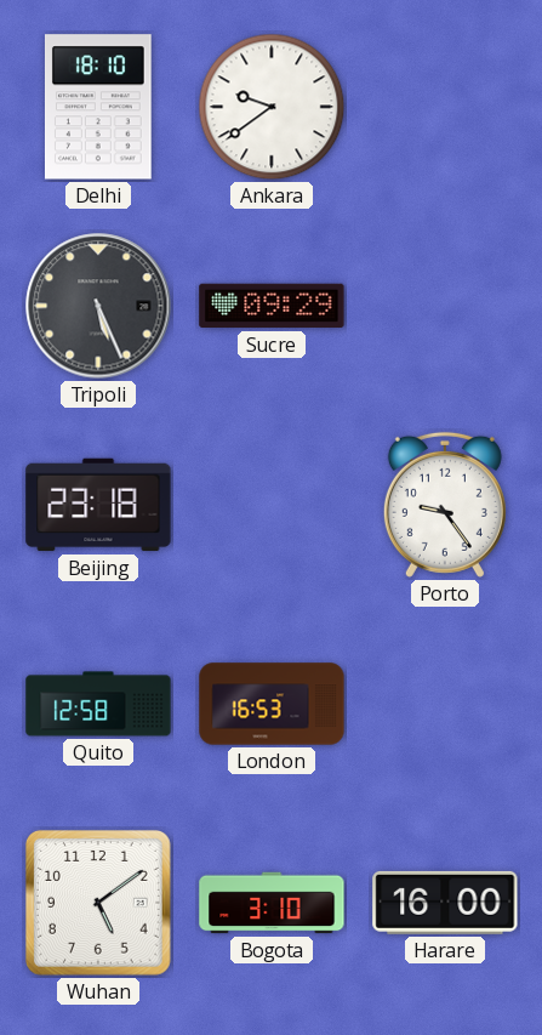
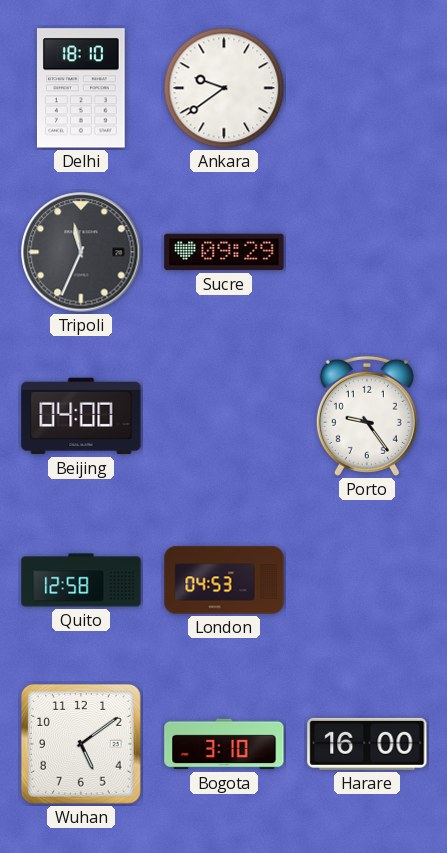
Tripoli: 5:26 -> 11:34
Beijing: 23:18 -> 04:00
London: 16:53 -> 04:53
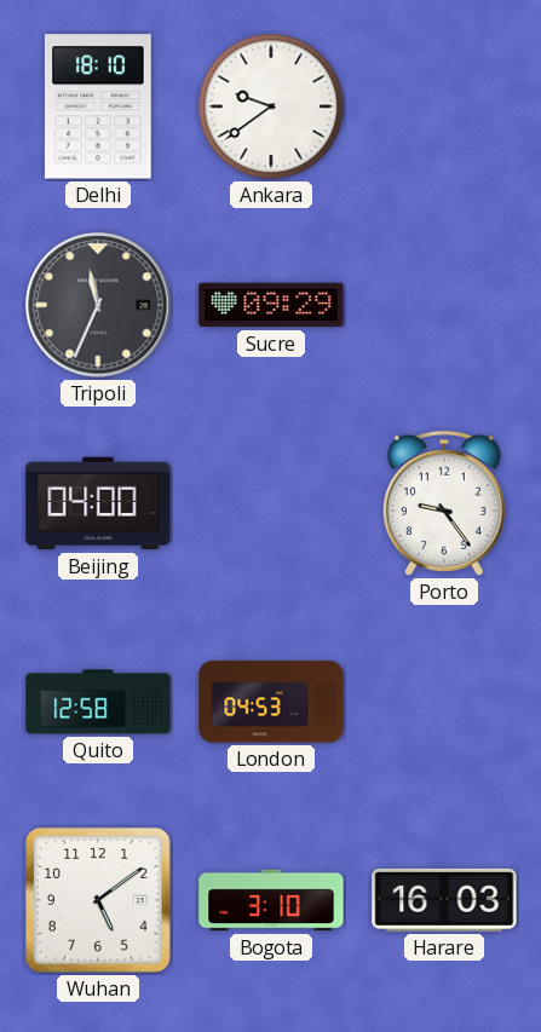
Harare: 16:00 -> 16:03
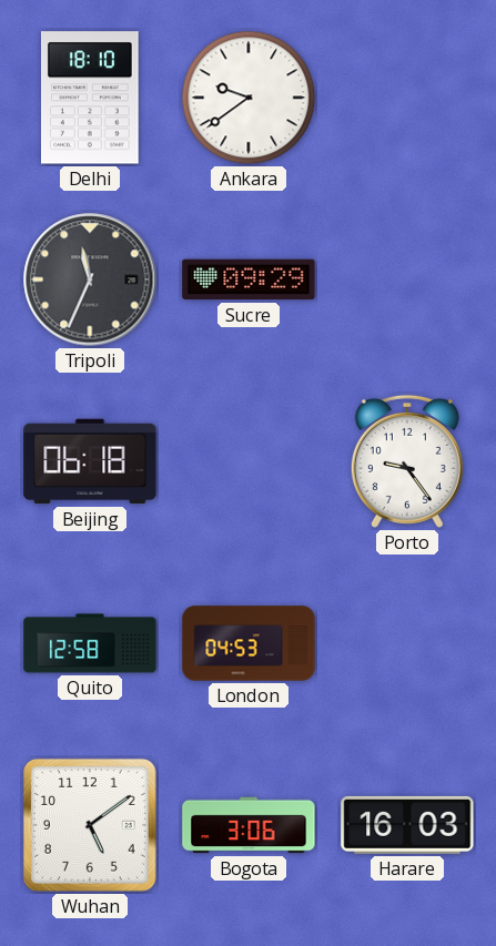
Beijing: 04:00 -> 06:18
Bogota: 3:10 -> 3:06
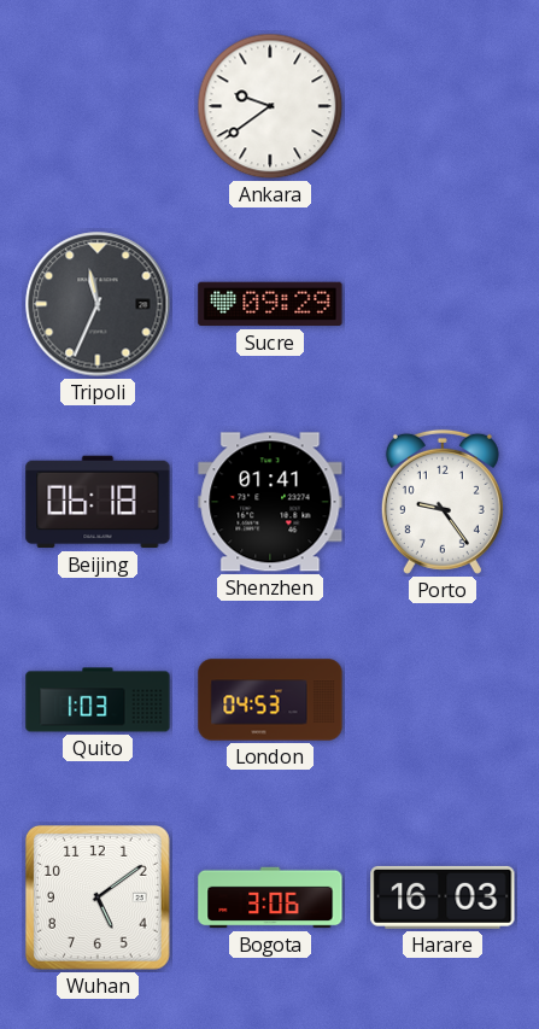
Delhi: 18:10 -> none
Shenzhen: none -> 01:41
Quito: 12:58 -> 1:03
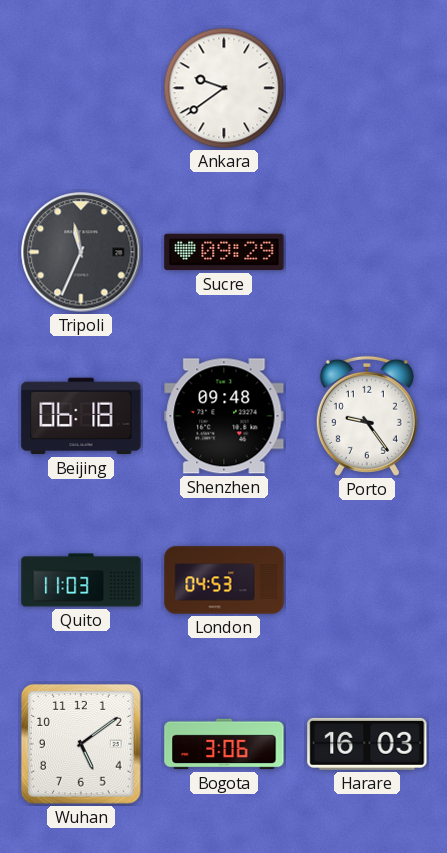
Shenzhen: 01:41 -> 09:48
Quito: 1:03 -> 11:03
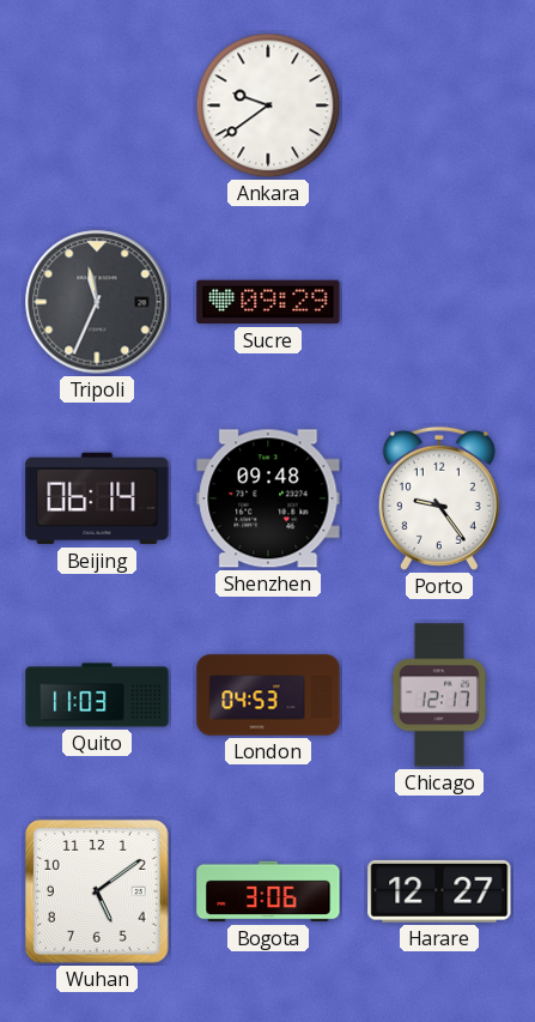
Beijing: 06:18 -> 06:14
Chicago: none -> 12:17
Harare: 16:03 -> 12:27
